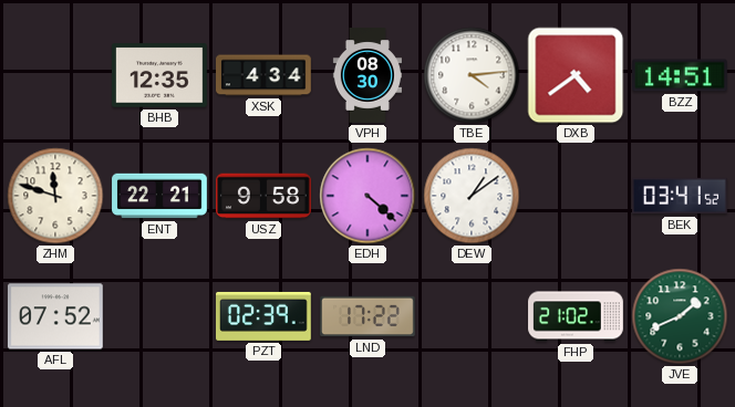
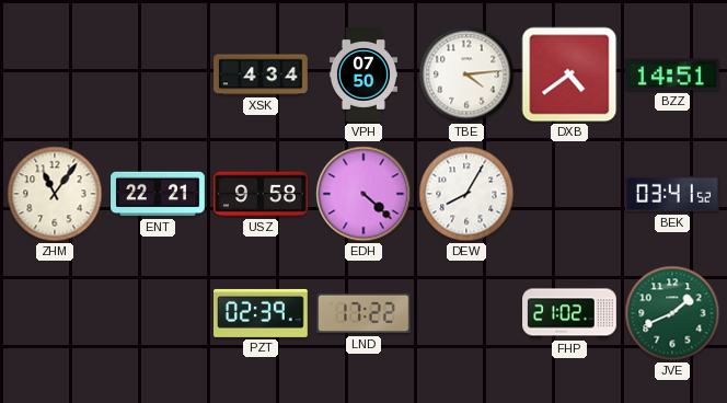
BHB: 12:35 -> none
VPH: 08:30 -> 07:50
ZHM: 11:48 -> 11:06
DEW: 1:09 -> 8:05
AFL: 07:52 -> none
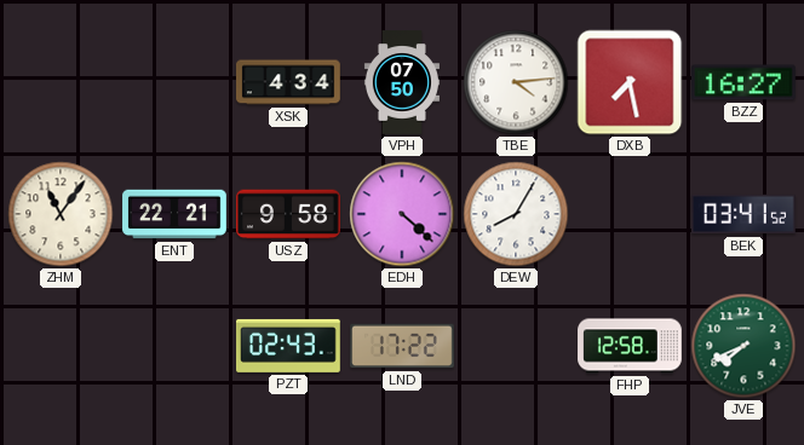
DXB: 4:39 -> 7:28
BZZ: 14:51 -> 16:27
PZT: 02:39 -> 02:43
FHP: 21:02 -> 12:58
JVE: 1:41 -> 7:41
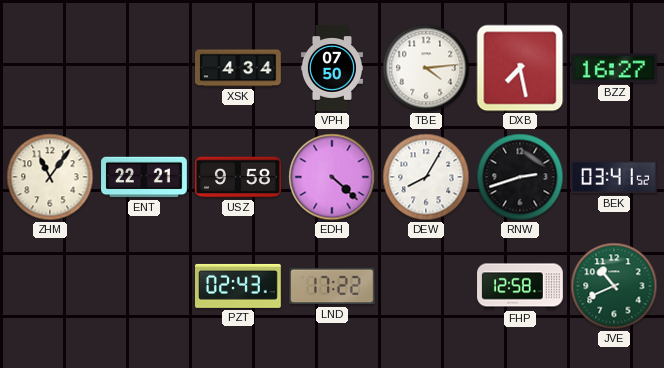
RNW: none -> 2:42
JVE: 7:41 -> 10:41
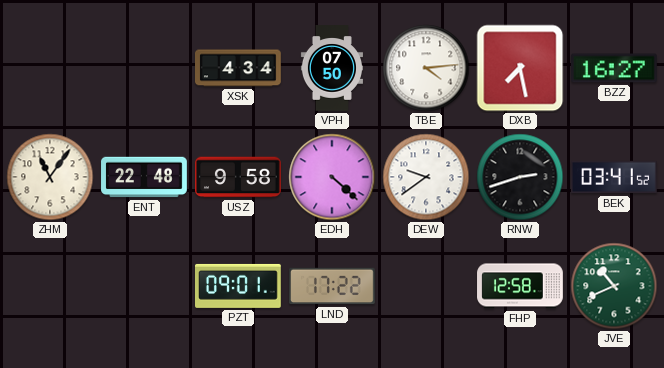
ENT: 22:21 -> 22:48
DEW: 8:05 -> 9:39
PZT: 02:43 -> 09:01
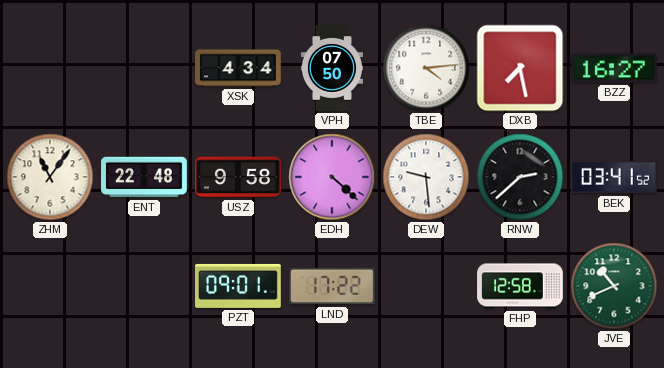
DEW: 9:39 -> 9:29
RNW: 2:42 -> 2:38
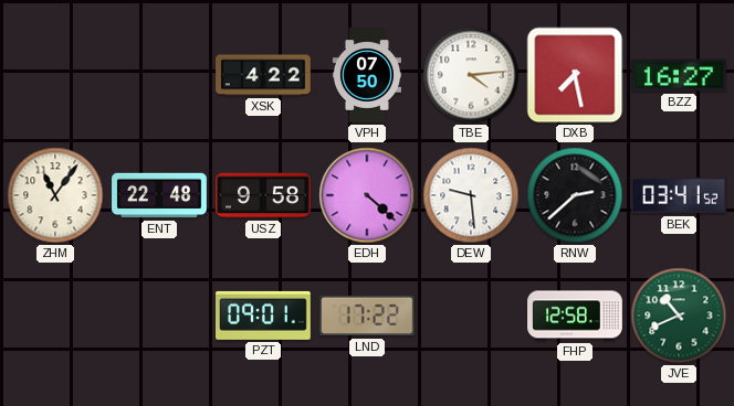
XSK: 4:34 -> 4:22
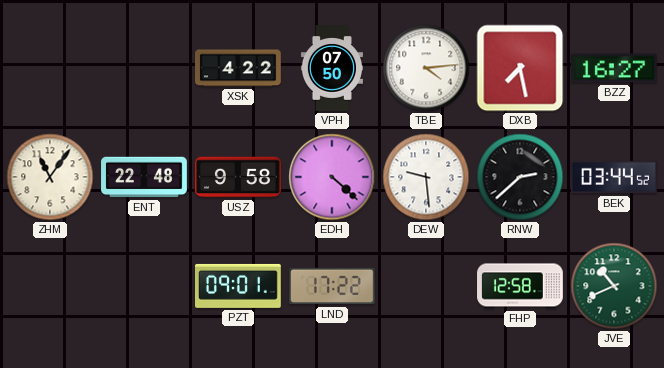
BEK: 03:41 -> 03:44
